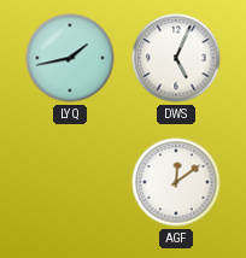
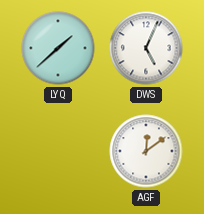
LYQ: 1:43 -> 1:38
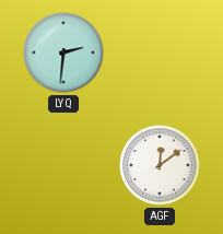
LYQ: 1:38 -> 2:31
DWS: 5:04 -> none
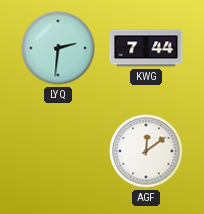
KWG: none -> 7:44
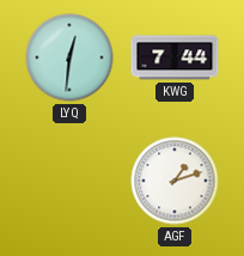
LYQ: 2:31 -> 12:31
AGF: 12:09 -> 1:12
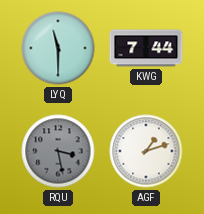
LYQ: 12:31 -> 11:30
RQU: none -> 3:28
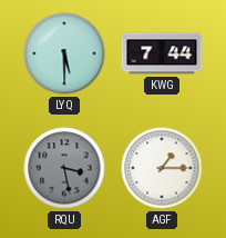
LYQ: 11:30 -> 5:30
AGF: 1:12 -> 1:15
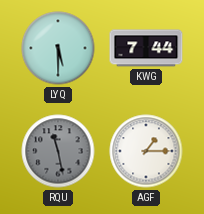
RQU: 3:28 -> 11:28
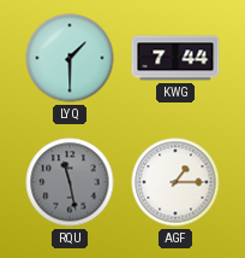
LYQ: 5:30 -> 1:30
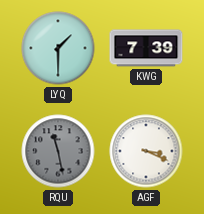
KWG: 7:44 -> 7:39
AGF: 1:15 -> 3:19
